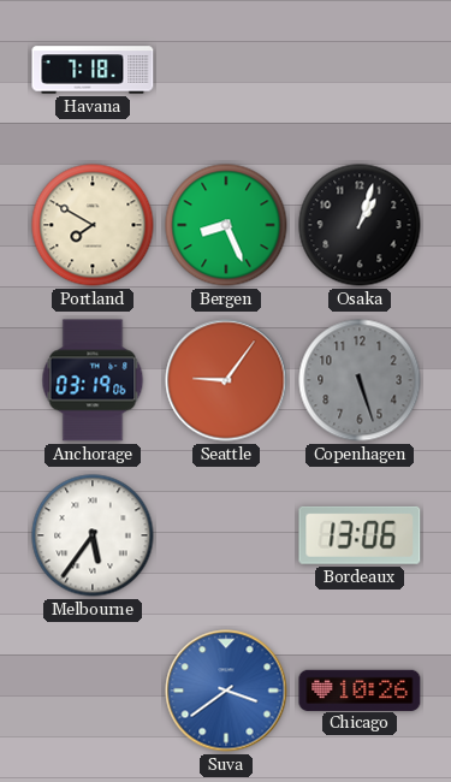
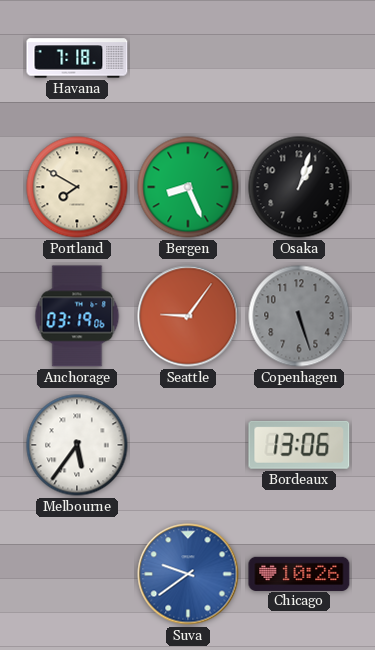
Suva: 3:39 -> 9:39
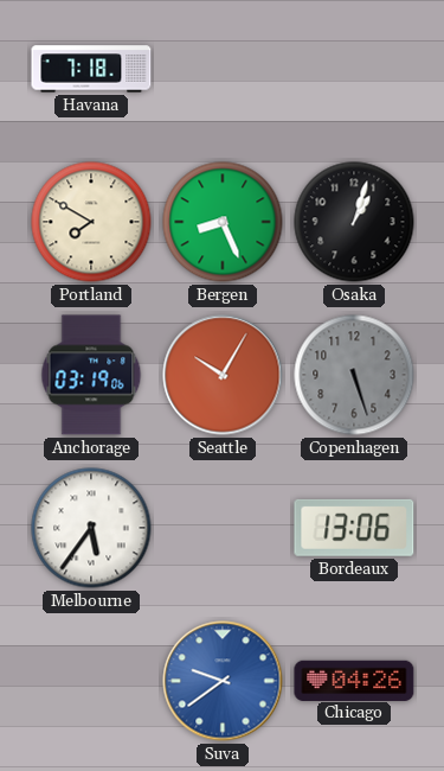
Seattle: 9:06 -> 10:05
Chicago: 10:26 -> 04:26
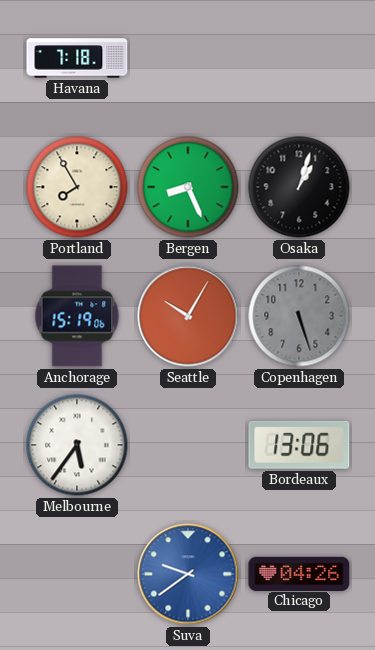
Portland: 7:50 -> 7:55
Anchorage: 03:19 -> 15:19
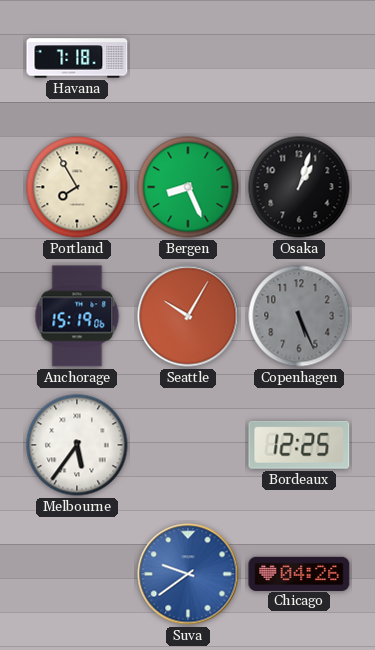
Copenhagen: 5:27 -> 5:26
Bordeaux: 13:06 -> 12:25
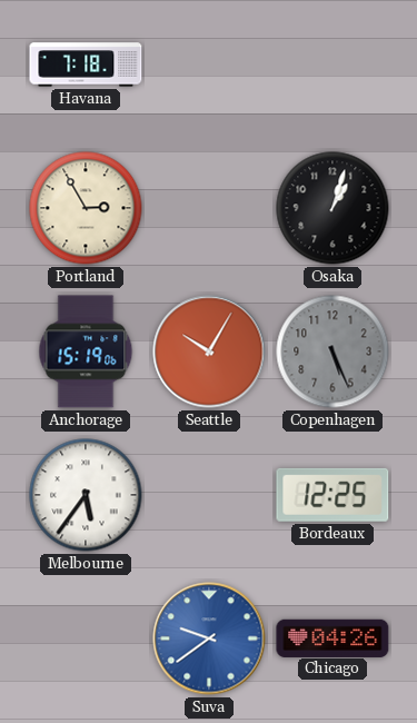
Portland: 7:55 -> 2:55
Bergen: 8:26 -> none
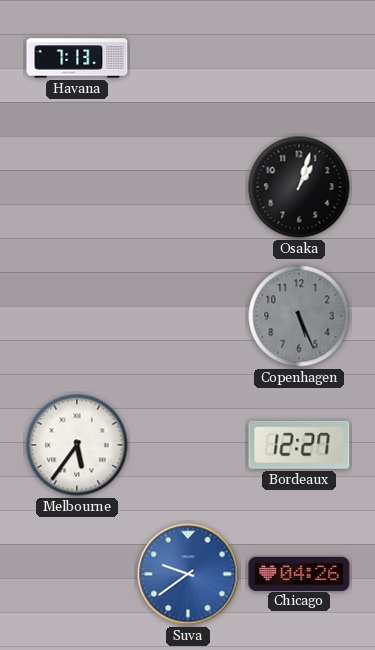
Havana: 7:18 -> 7:13
Portland: 2:55 -> none
Anchorage: 15:19 -> none
Seattle: 10:05 -> none
Bordeaux: 12:25 -> 12:27
